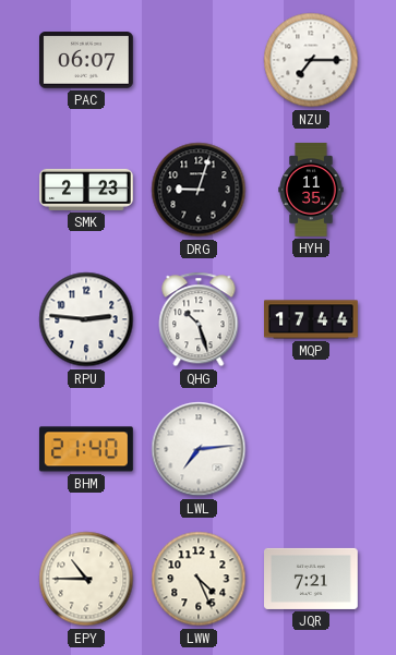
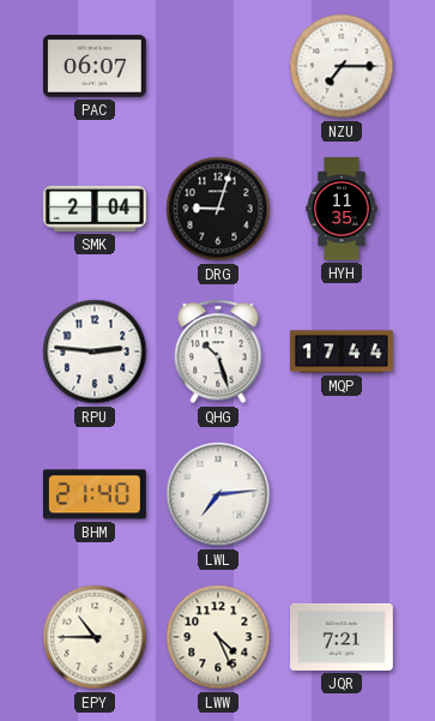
SMK: 2:23 -> 2:04
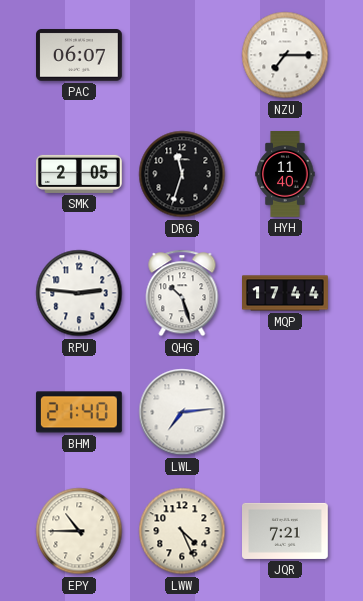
SMK: 2:04 -> 2:05
DRG: 9:03 -> 11:33
HYH: 11:35 -> 11:40
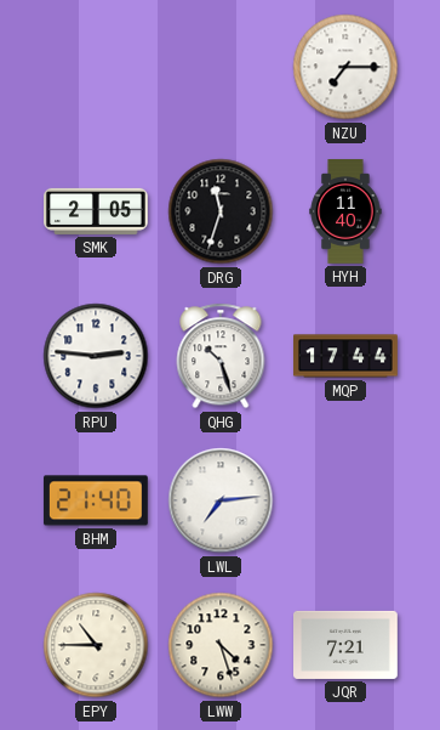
PAC: 06:07 -> none
LWW: 4:26 -> 4:27
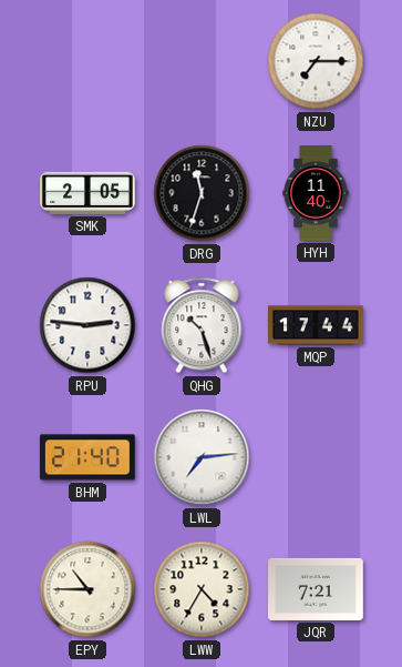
LWW: 4:27 -> 4:35
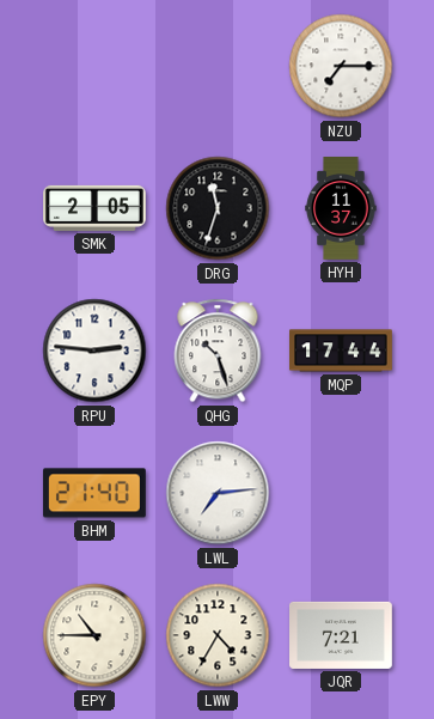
HYH: 11:40 -> 11:37
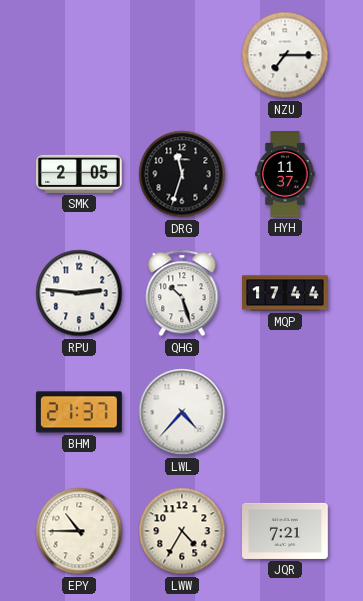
BHM: 21:40 -> 21:37
LWL: 7:14 -> 4:37
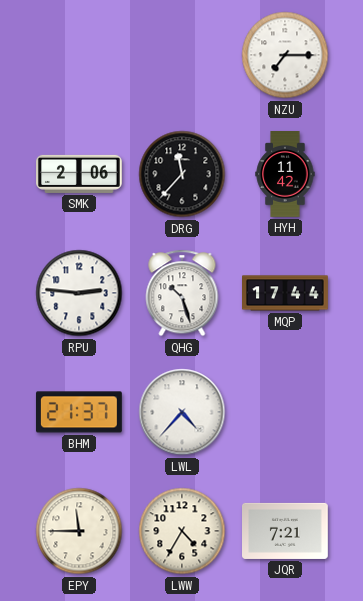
SMK: 2:05 -> 2:06
DRG: 11:33 -> 11:37
HYH: 11:37 -> 11:42
EPY: 10:45 -> 11:45
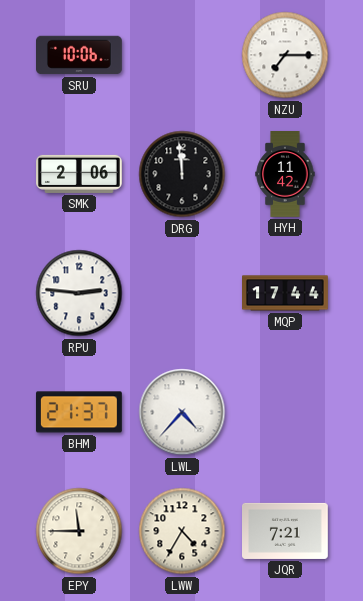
SRU: none -> 10:06
DRG: 11:37 -> 11:59
QHG: 10:27 -> none
